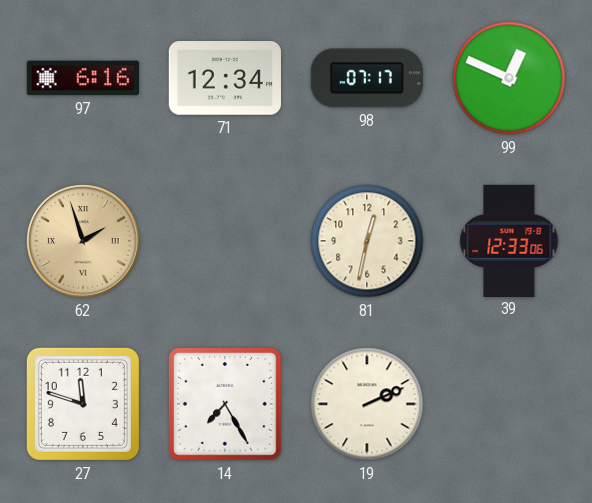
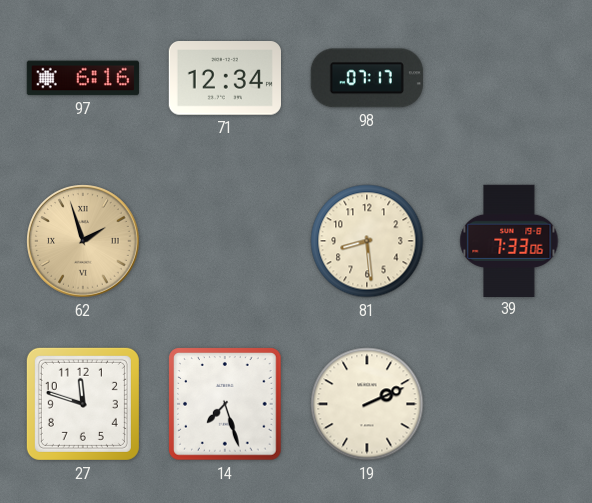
99: 12:49 -> none
81: 12:32 -> 8:29
39: 12:33 -> 7:33
14: 7:25 -> 7:27
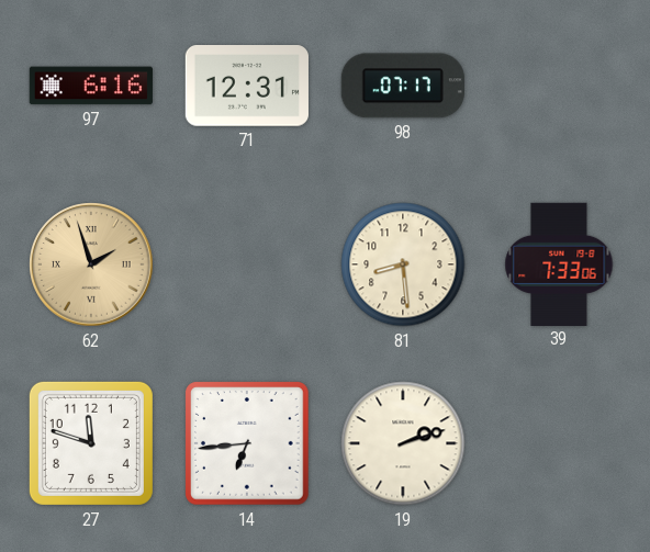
71: 12:34 -> 12:31
14: 7:27 -> 6:44
19: 2:11 -> 2:12
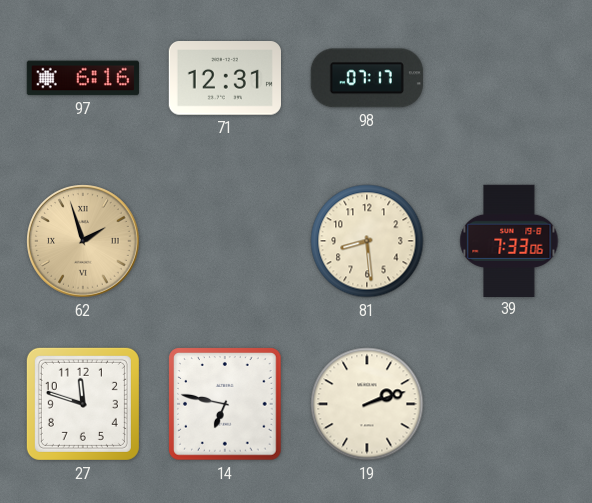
14: 6:44 -> 6:47
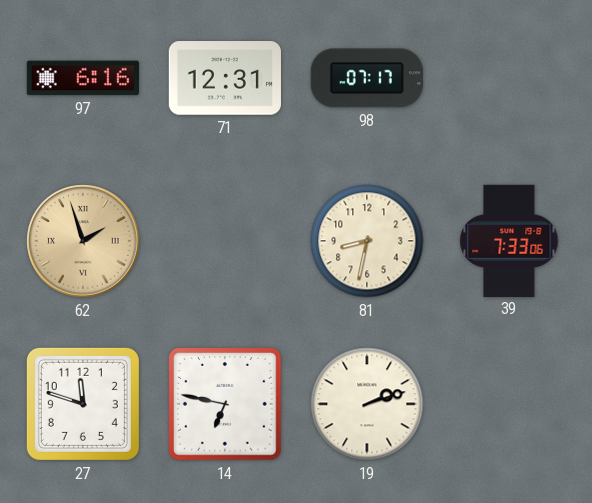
81: 8:29 -> 8:32
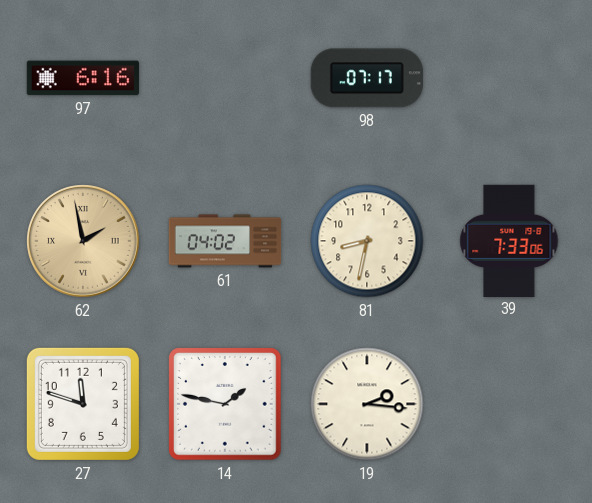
71: 12:31 -> none
62: 1:57 -> 1:58
61: none -> 04:02
14: 6:47 -> 1:47
19: 2:12 -> 2:16
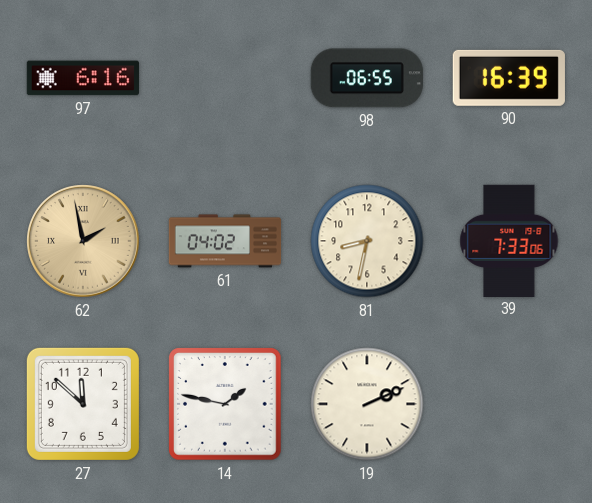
98: 07:17 -> 06:55
90: none -> 16:39
27: 11:48 -> 11:52
19: 2:16 -> 2:11
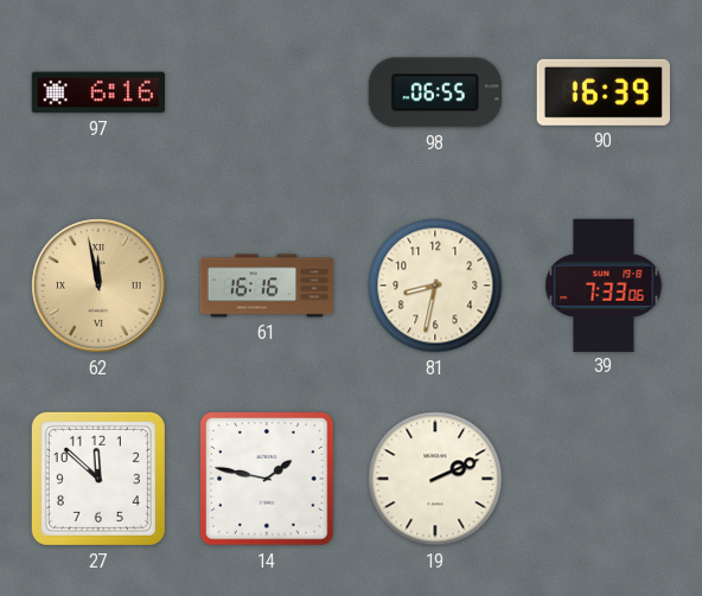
62: 1:58 -> 11:58
61: 04:02 -> 16:16
